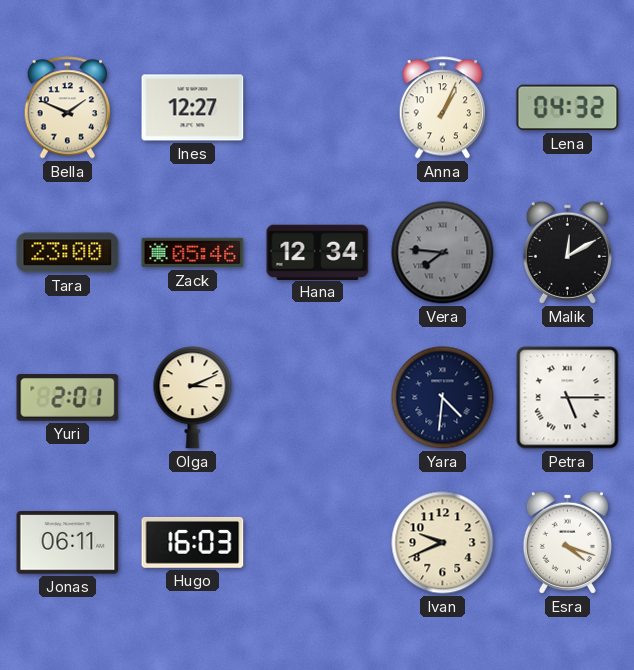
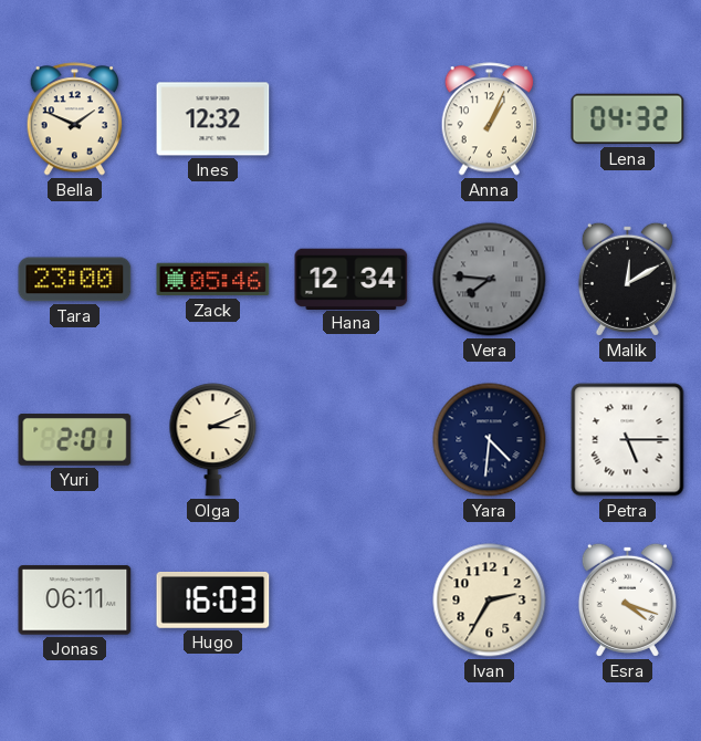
Ines: 12:27 -> 12:32
Ivan: 9:41 -> 2:35
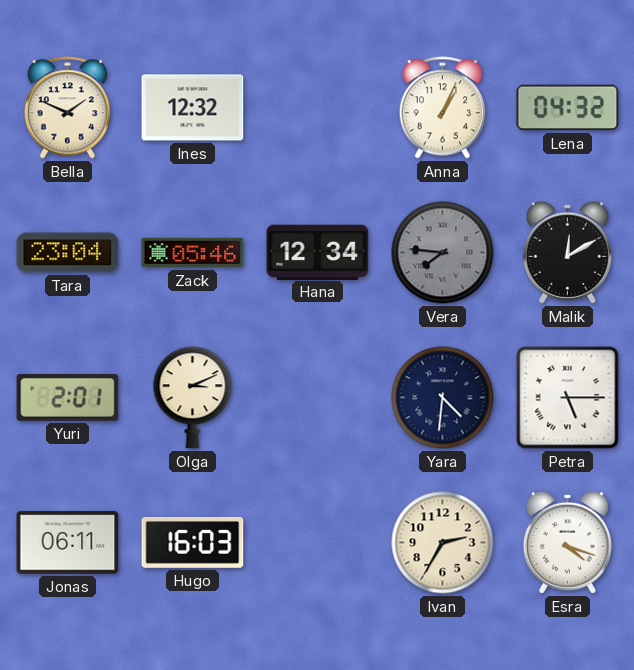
Tara: 23:00 -> 23:04
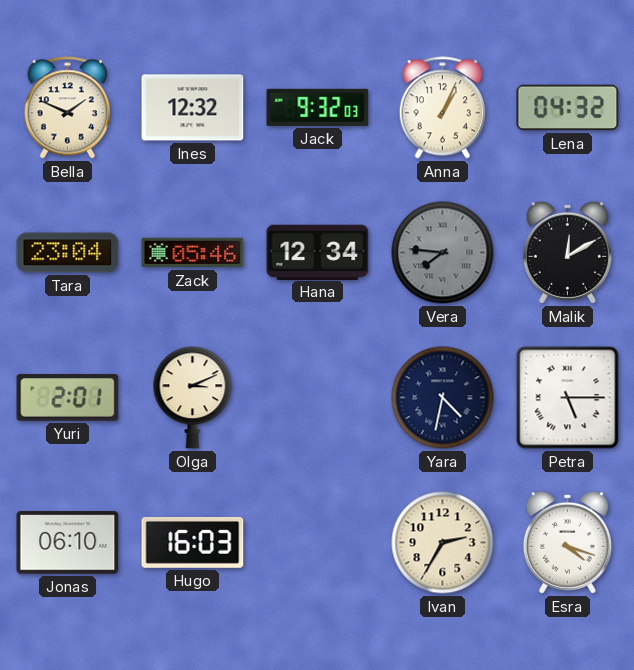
Jack: none -> 9:32
Yara: 4:31 -> 4:32
Jonas: 06:11 -> 06:10
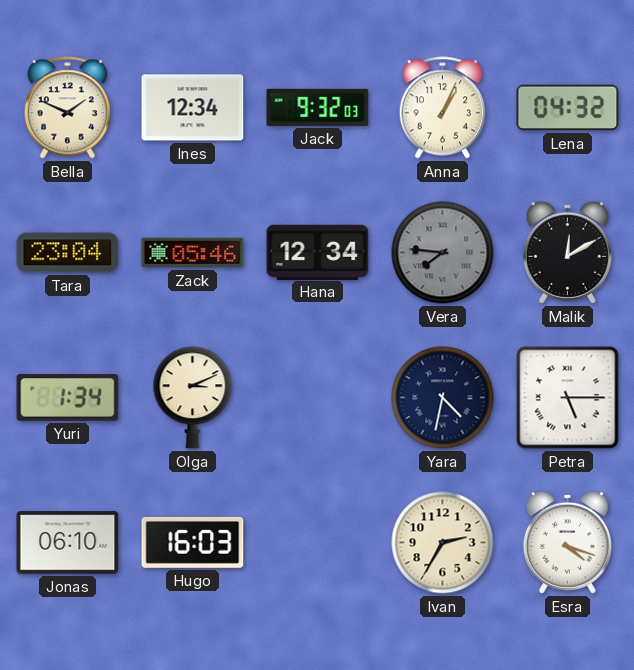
Ines: 12:32 -> 12:34
Yuri: 2:01 -> 1:34
